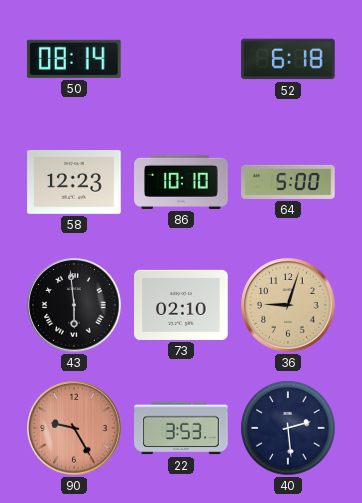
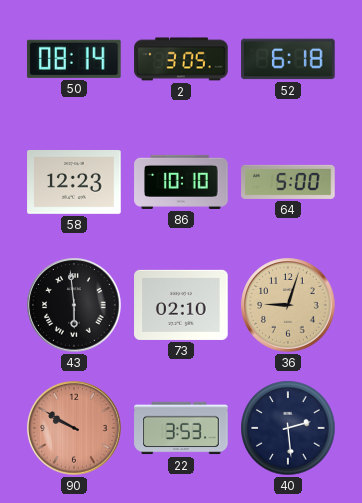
2: none -> 3:05
90: 9:25 -> 9:50
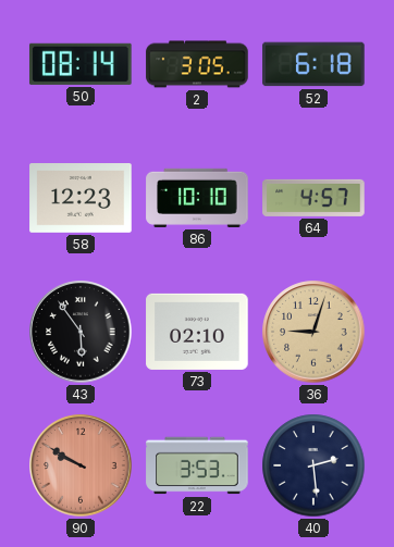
64: 5:00 -> 4:57
43: 5:59 -> 5:54
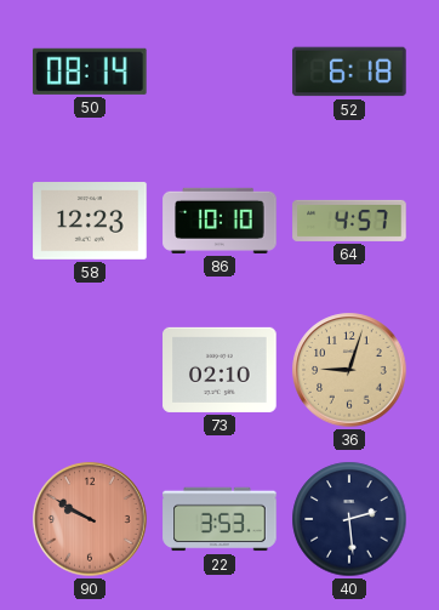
2: 3:05 -> none
43: 5:54 -> none
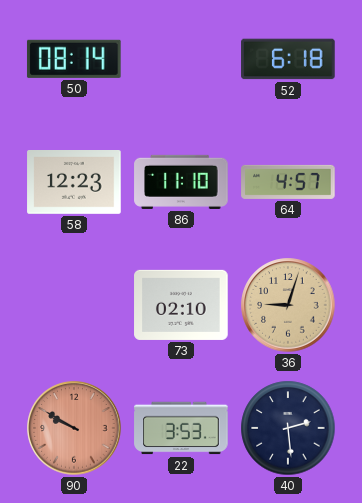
86: 10:10 -> 11:10
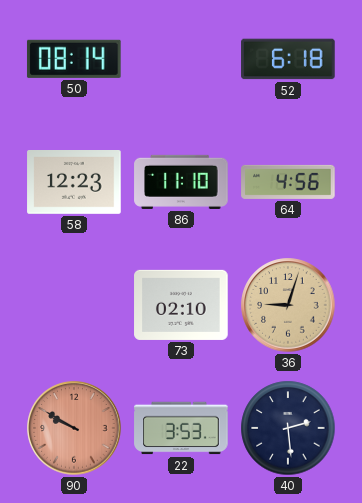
64: 4:57 -> 4:56
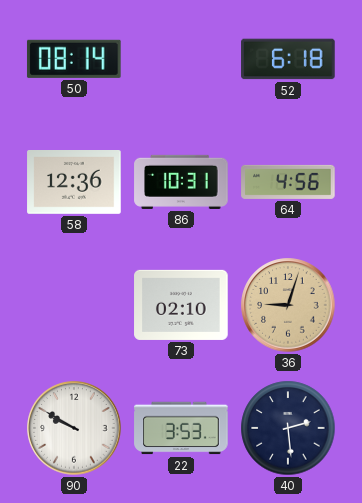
58: 12:23 -> 12:36
86: 11:10 -> 10:31
90 dial: salmon -> white
